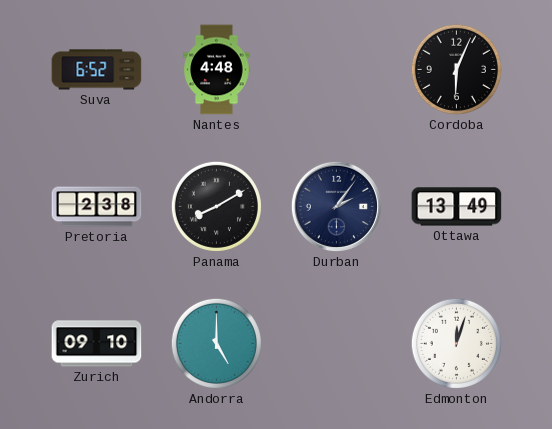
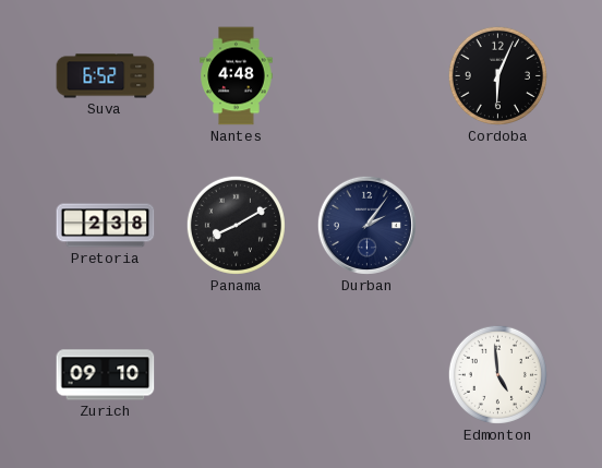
Ottawa: 13:49 -> none
Andorra: 5:00 -> none
Edmonton: 12:03 -> 4:59
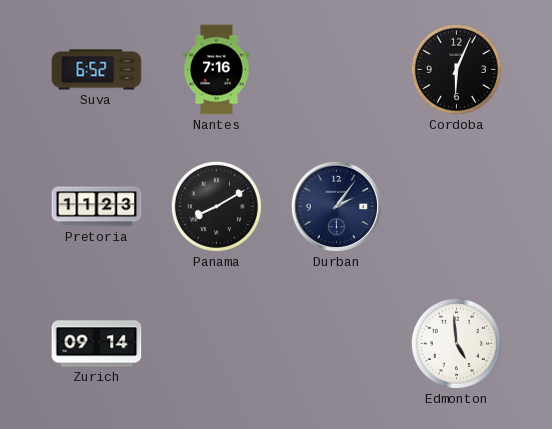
Nantes: 4:48 -> 7:16
Pretoria: 2:38 -> 11:23
Zurich: 09:10 -> 09:14
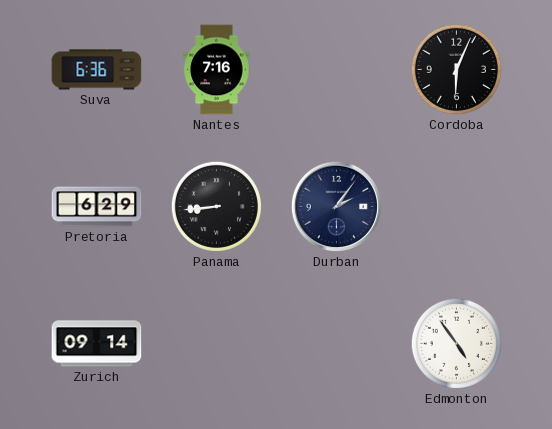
Suva: 6:52 -> 6:36
Pretoria: 11:23 -> 6:29
Panama: 8:10 -> 8:44
Edmonton: 4:59 -> 4:54
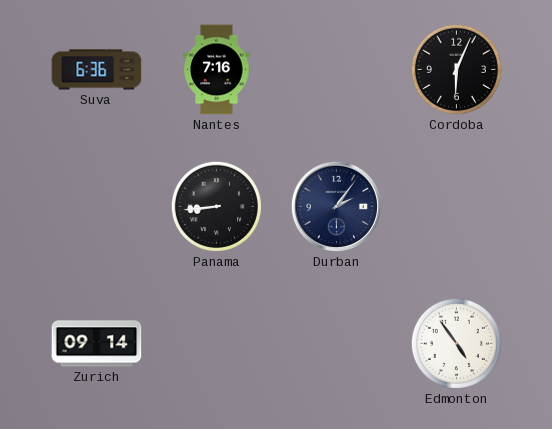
Pretoria: 6:29 -> none
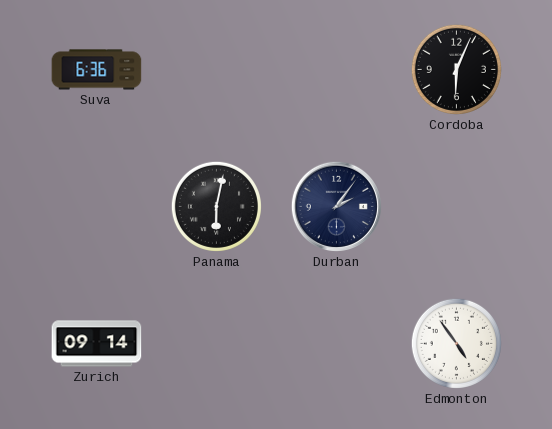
Nantes: 7:16 -> none
Panama: 8:44 -> 6:02
